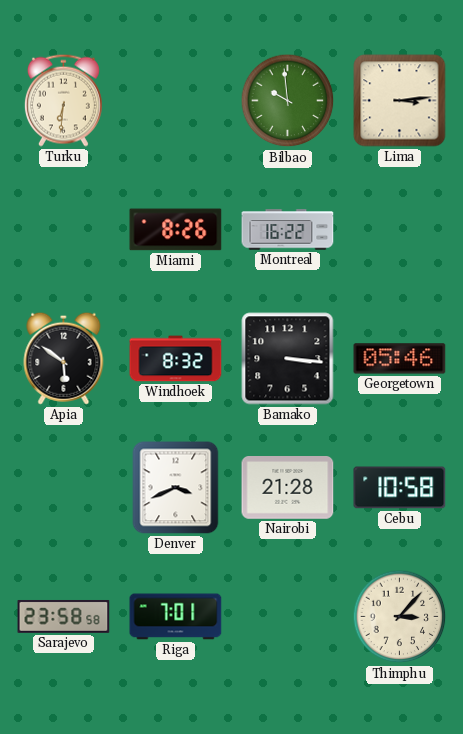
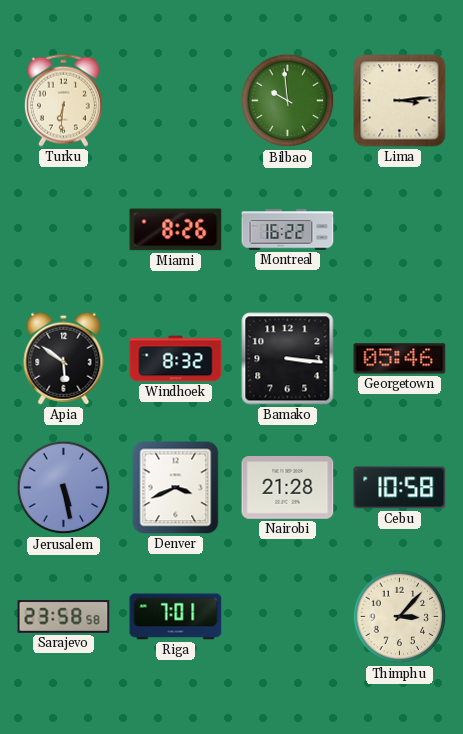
Jerusalem: none -> 5:28
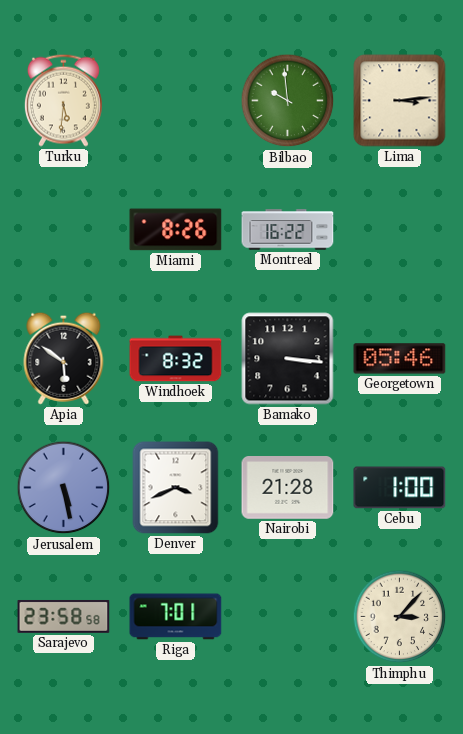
Turku: 6:31 -> 5:31
Cebu: 10:58 -> 1:00
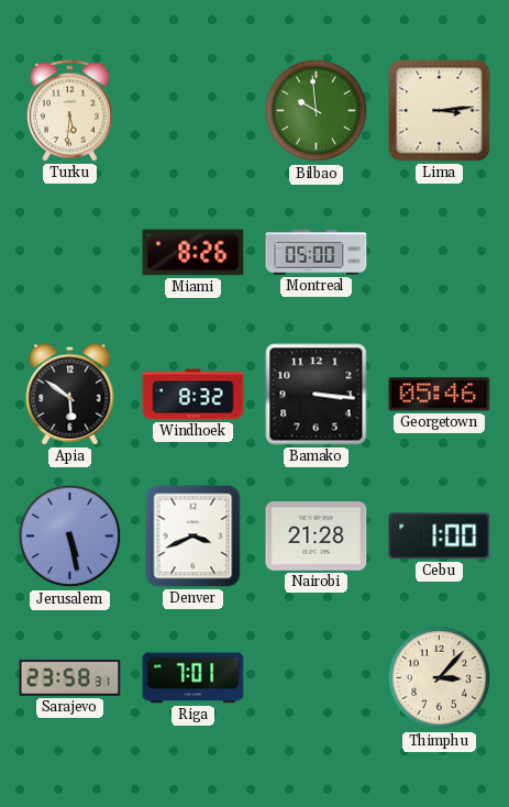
Montreal: 16:22 -> 05:00
Sarajevo: 23:58:58 -> 23:58:31
